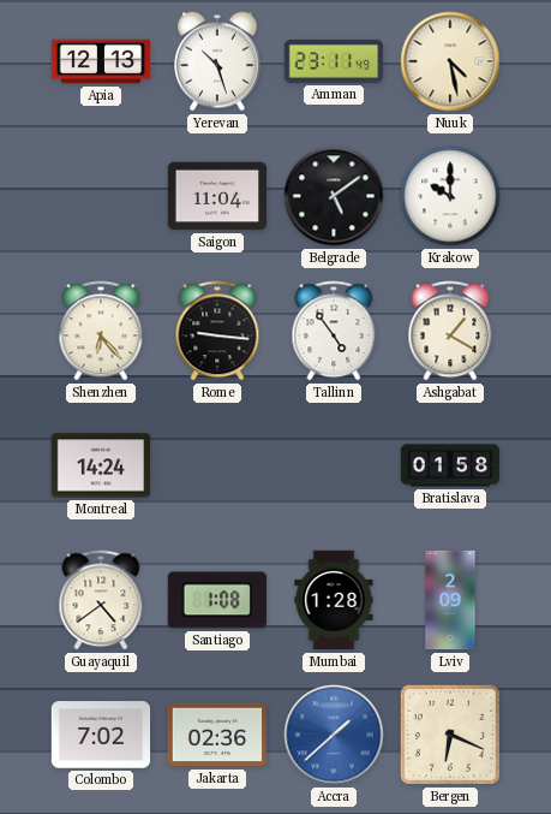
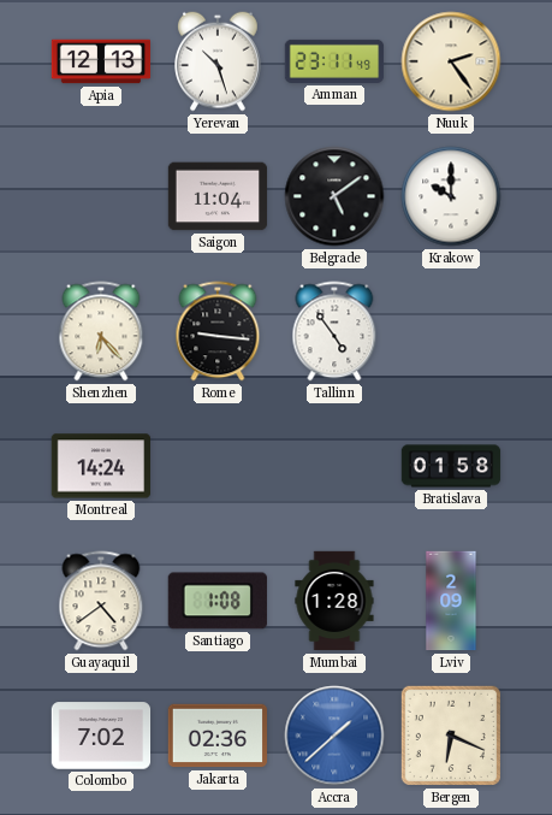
Nuuk: 4:28 -> 2:24
Ashgabat: 1:20 -> none
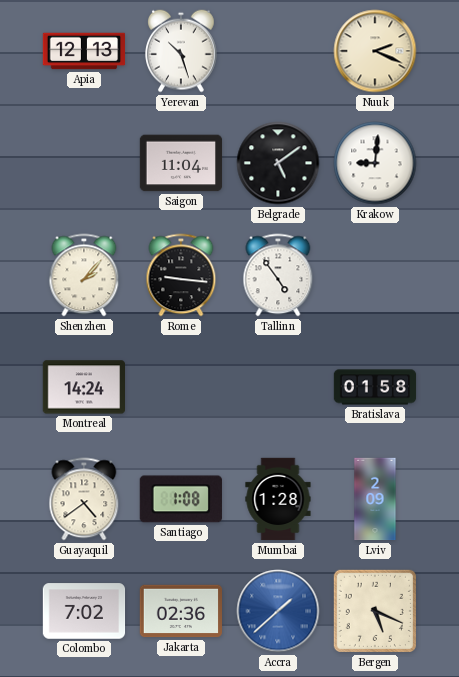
Amman: 23:11 -> none
Nuuk: 2:24 -> 2:19
Krakow: 10:00 -> 9:01
Shenzhen: 6:23 -> 2:07
Bergen: 6:19 -> 5:19
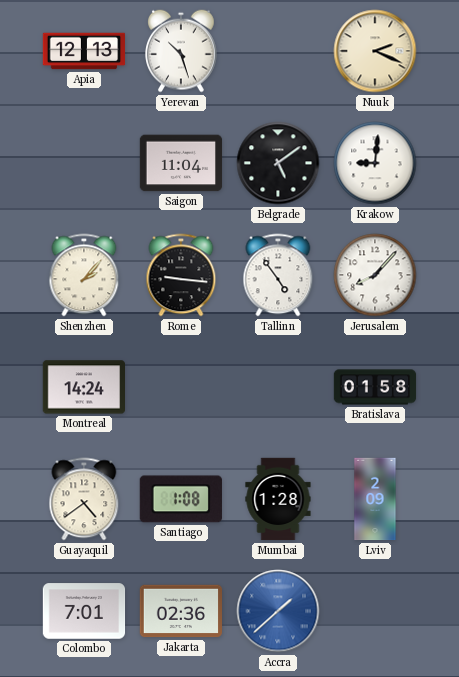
Jerusalem: none -> 8:07
Colombo: 7:02 -> 7:01
Bergen: 5:19 -> none
